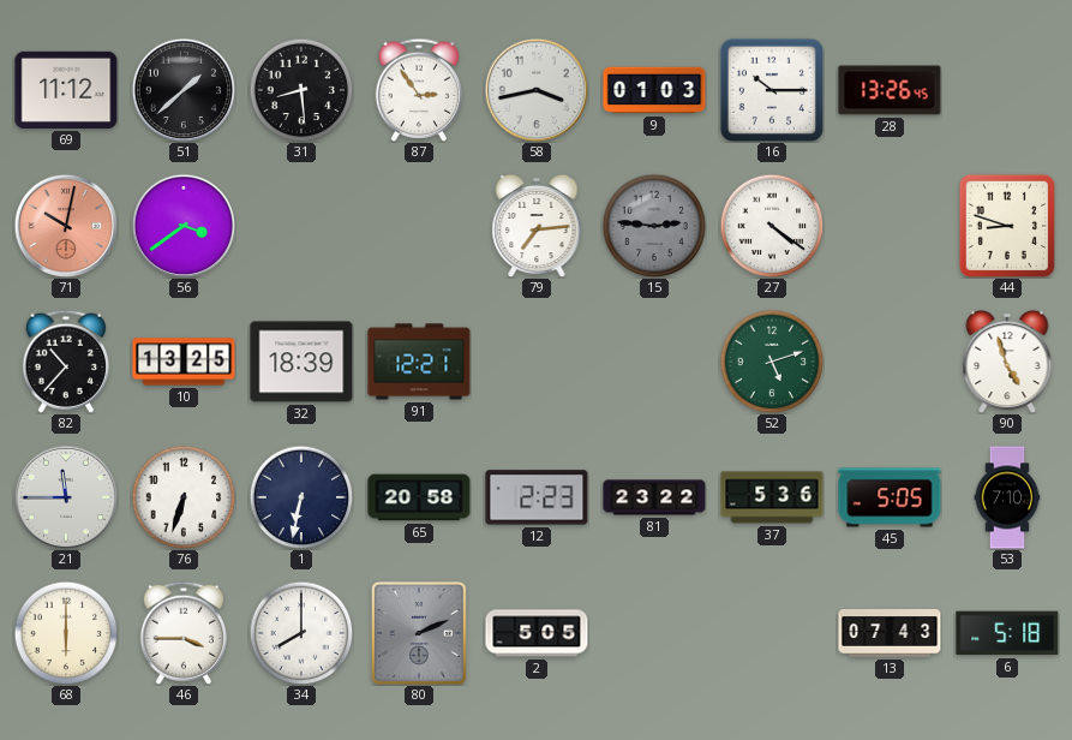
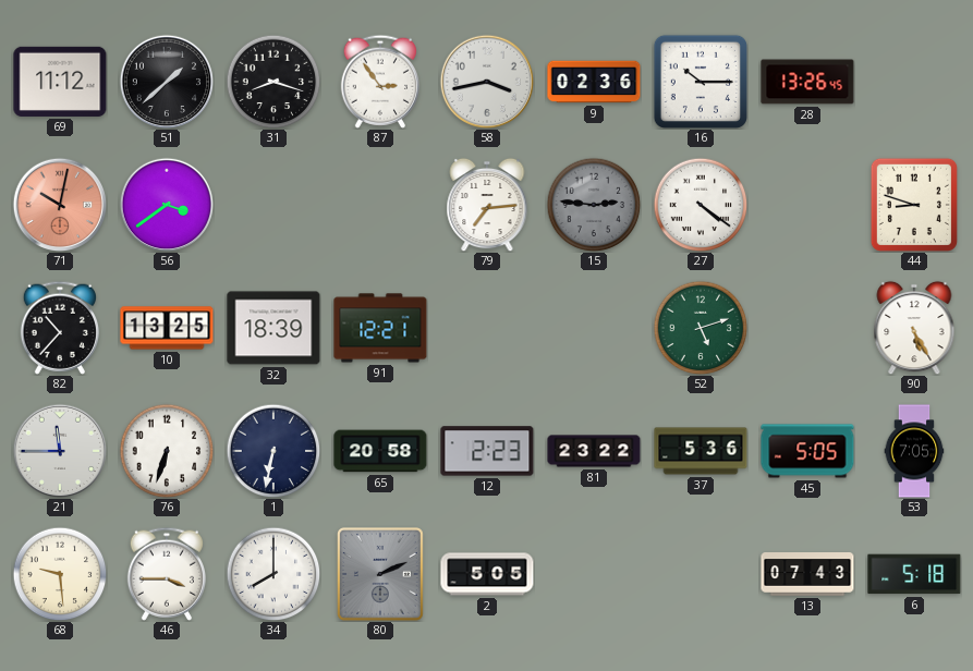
31: 8:29 -> 8:18
9: 01:03 -> 02:36
90: 4:57 -> 5:25
53: 7:10 -> 7:05
68: 6:00 -> 9:29
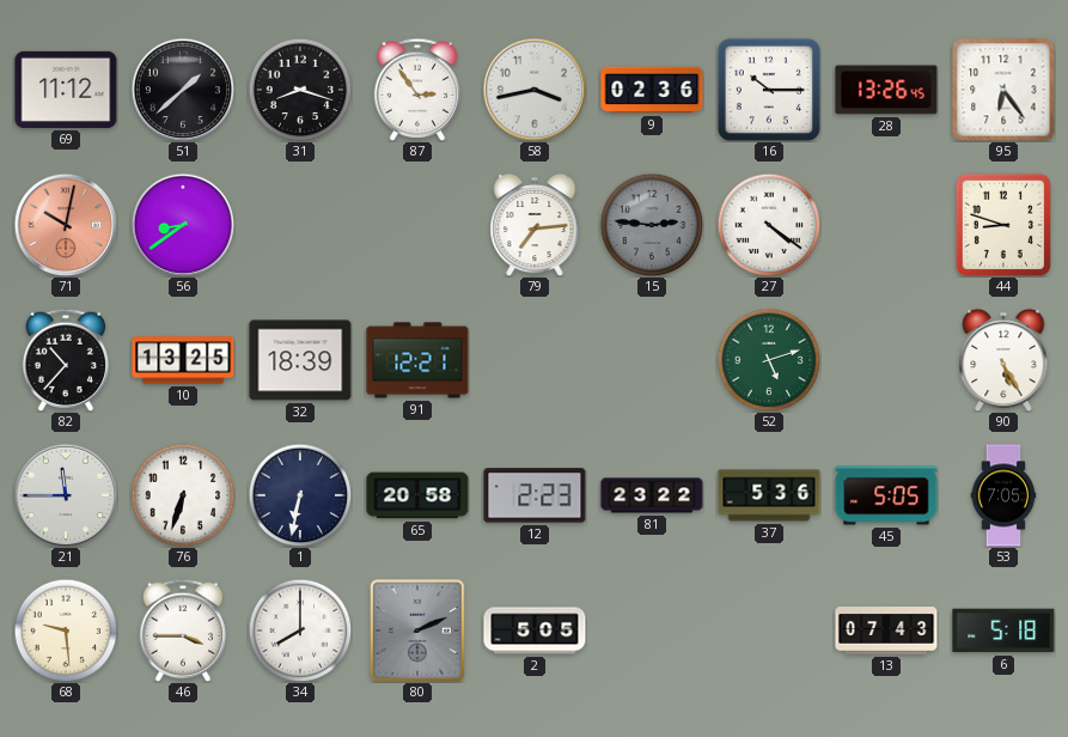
95: none -> 6:24
56: 3:39 -> 8:39
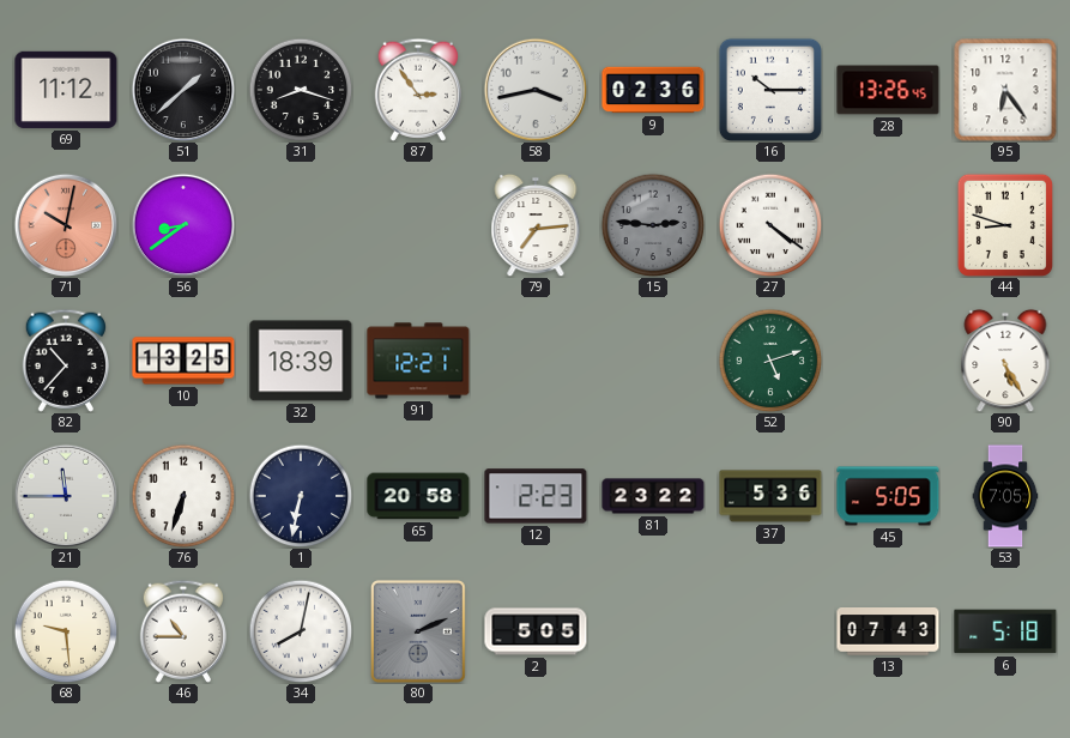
46: 3:45 -> 10:45
34: 8:00 -> 8:02
